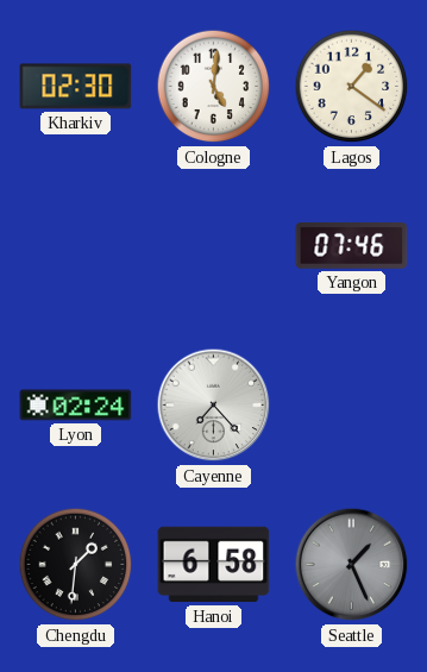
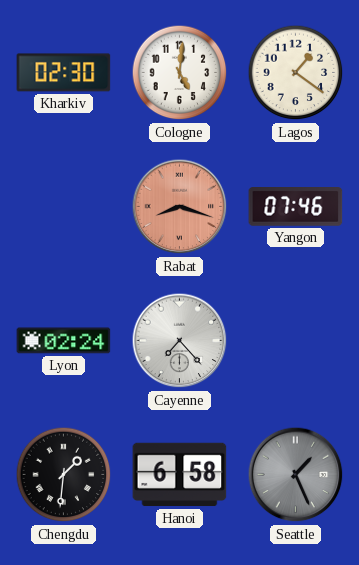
Rabat: none -> 8:18
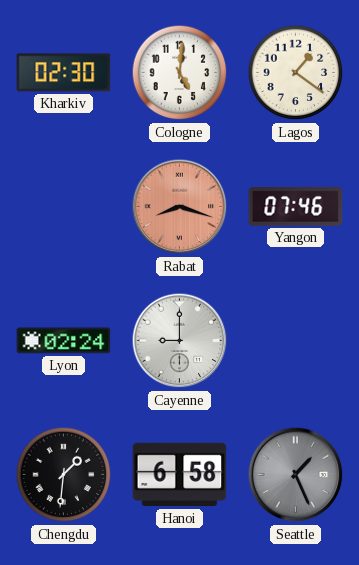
Cayenne: 7:23 -> 9:00
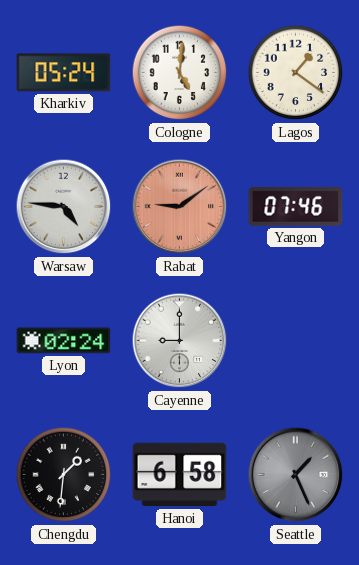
Kharkiv: 02:30 -> 05:24
Warsaw: none -> 4:46
Rabat: 8:18 -> 9:09
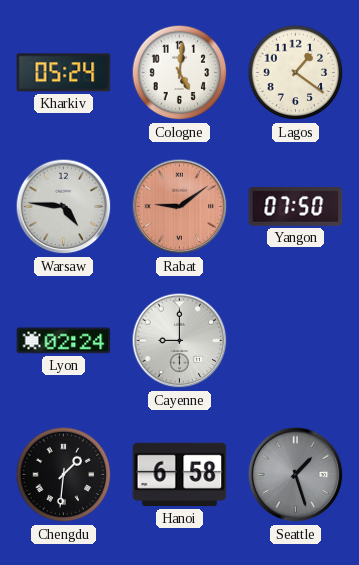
Yangon: 07:46 -> 07:50
Seattle: 1:26 -> 1:27
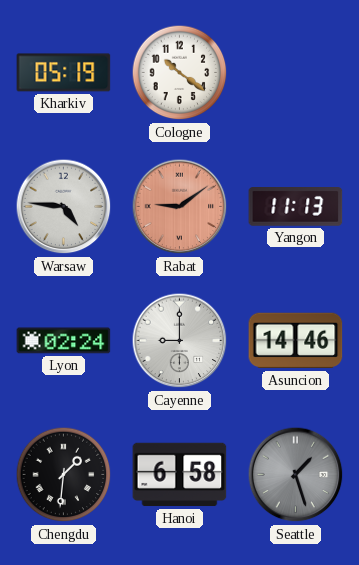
Kharkiv: 05:24 -> 05:19
Cologne: 5:01 -> 10:21
Lagos: 1:21 -> none
Yangon: 07:50 -> 11:13
Asuncion: none -> 14:46
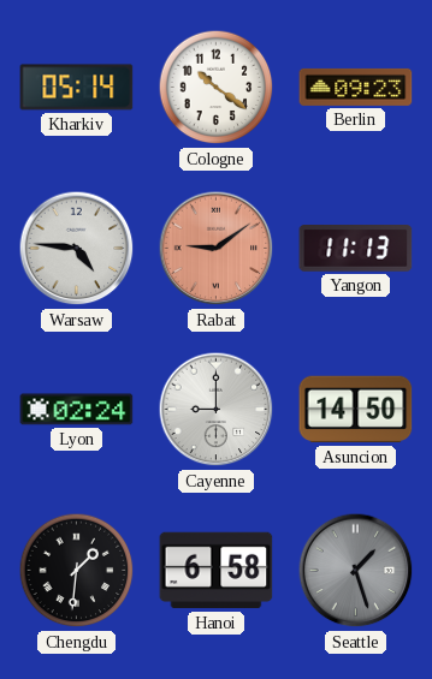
Kharkiv: 05:19 -> 05:14
Berlin: none -> 09:23
Asuncion: 14:46 -> 14:50
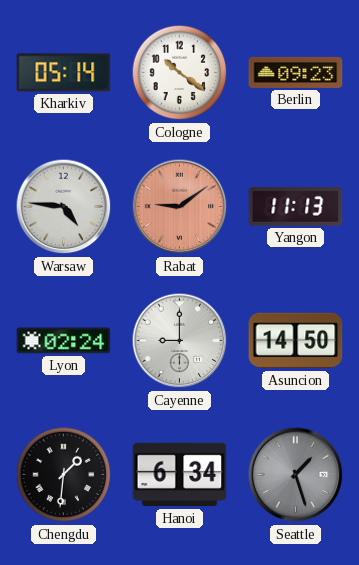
Hanoi: 6:58 -> 6:34
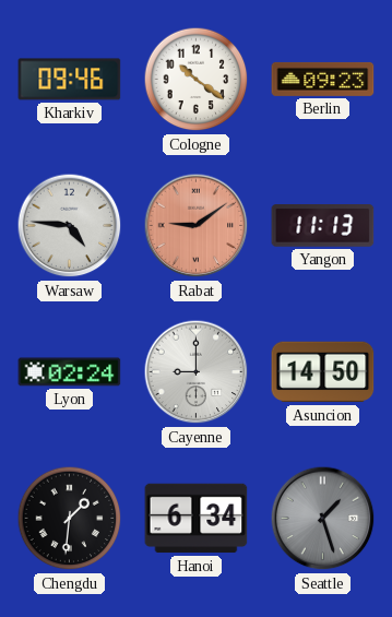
Kharkiv: 05:14 -> 09:46
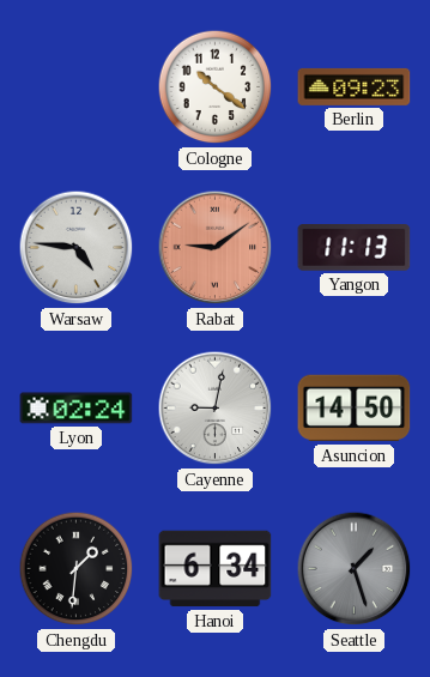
Kharkiv: 09:46 -> none
Cayenne: 9:00 -> 9:02
